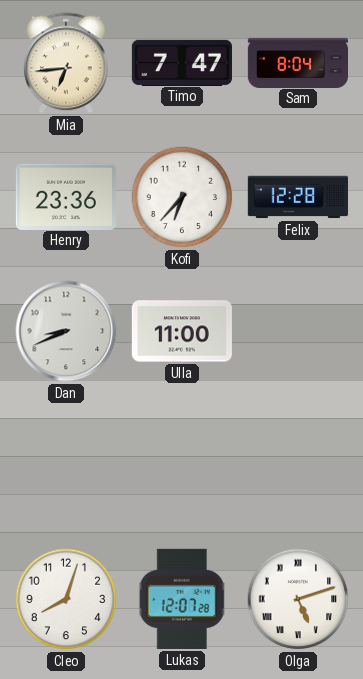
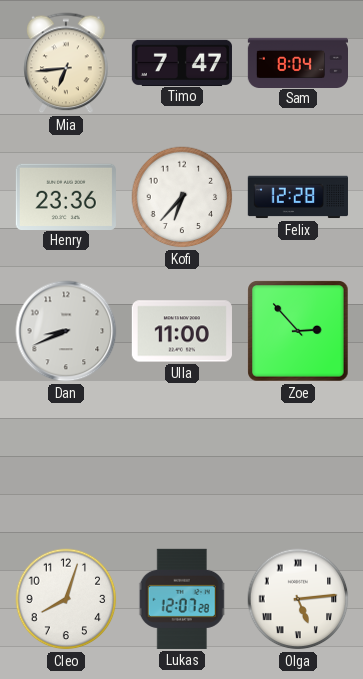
Zoe: none -> 2:53
Olga: 5:12 -> 5:14
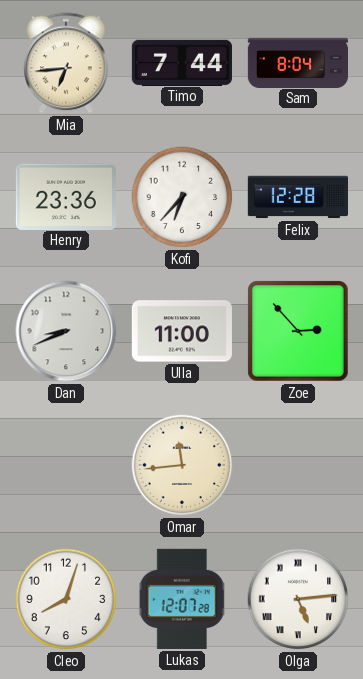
Timo: 7:47 -> 7:44
Omar: none -> 11:44
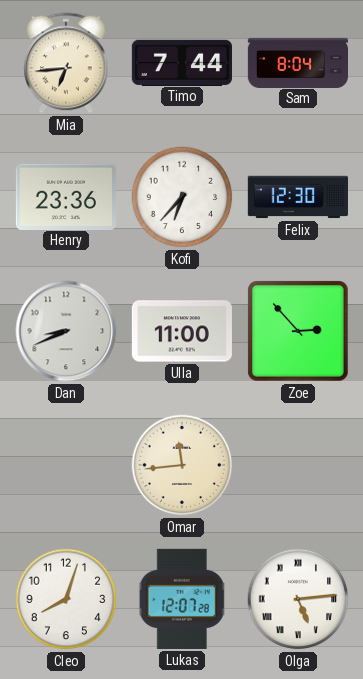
Felix: 12:28 -> 12:30
